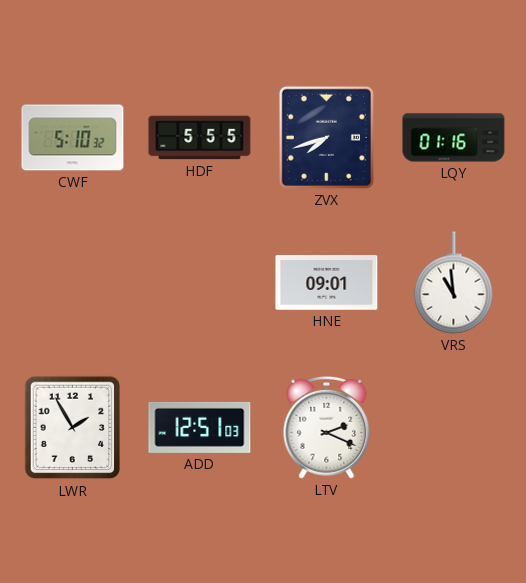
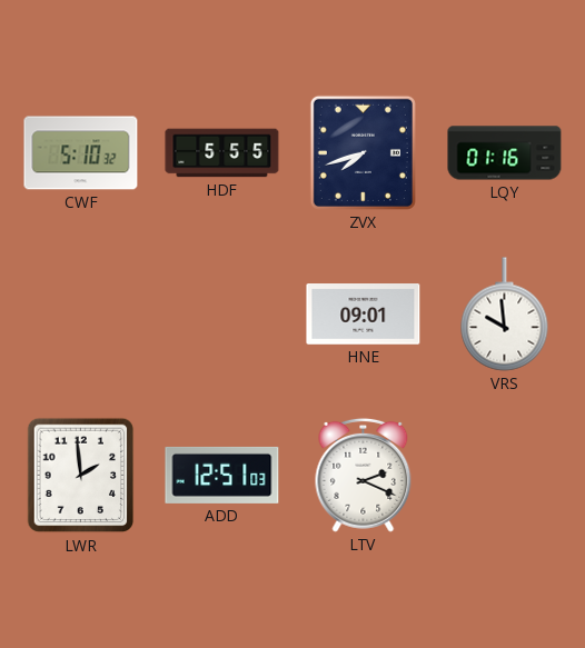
VRS: 10:59 -> 9:59
LWR: 1:55 -> 1:59
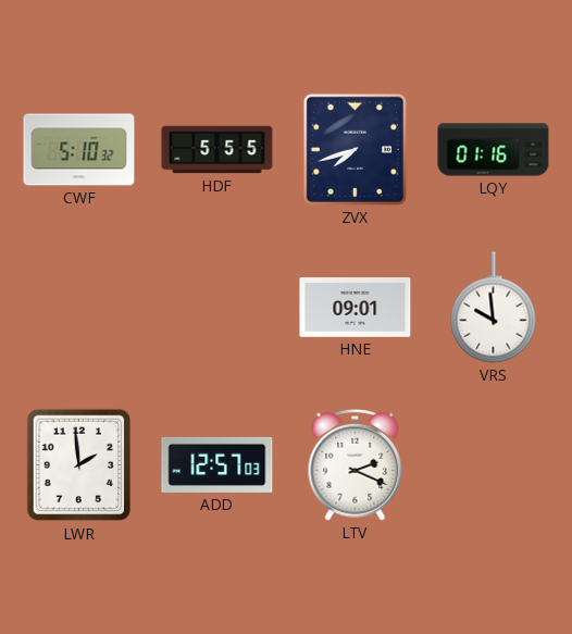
ADD: 12:51 -> 12:57
